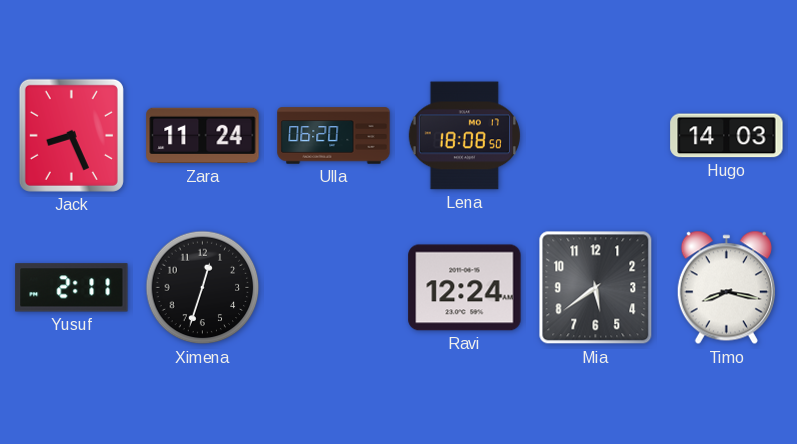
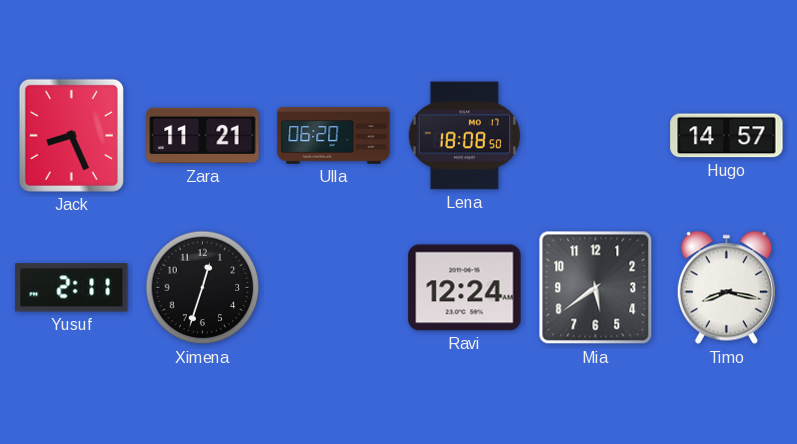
Zara: 11:24 -> 11:21
Hugo: 14:03 -> 14:57
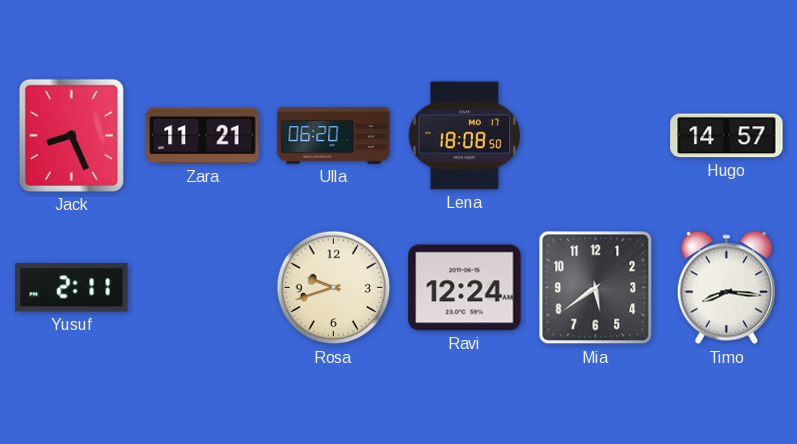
Ximena: 12:33 -> none
Rosa: none -> 9:42
Timo: 8:17 -> 8:16
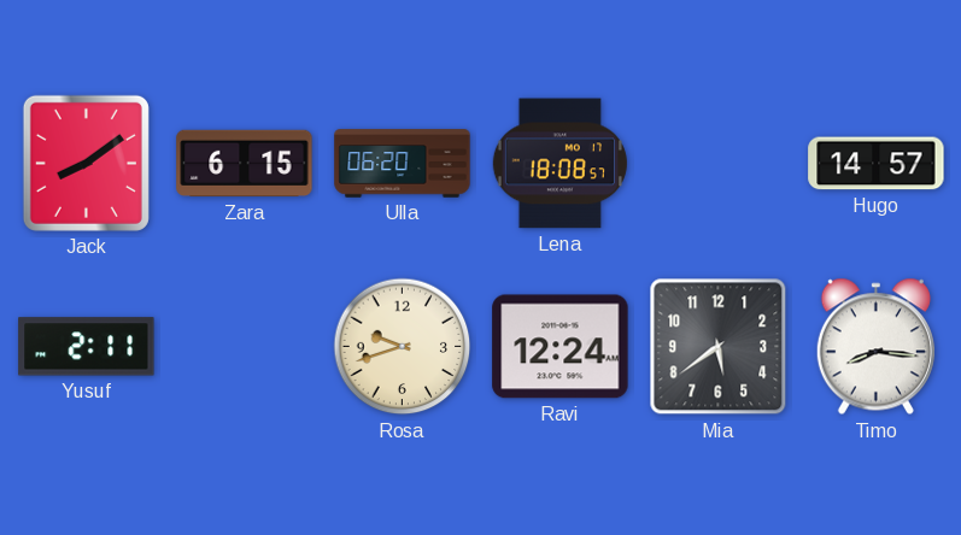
Jack: 8:26 -> 8:09
Zara: 11:21 -> 6:15
Lena: 18:08:50 -> 18:08:57
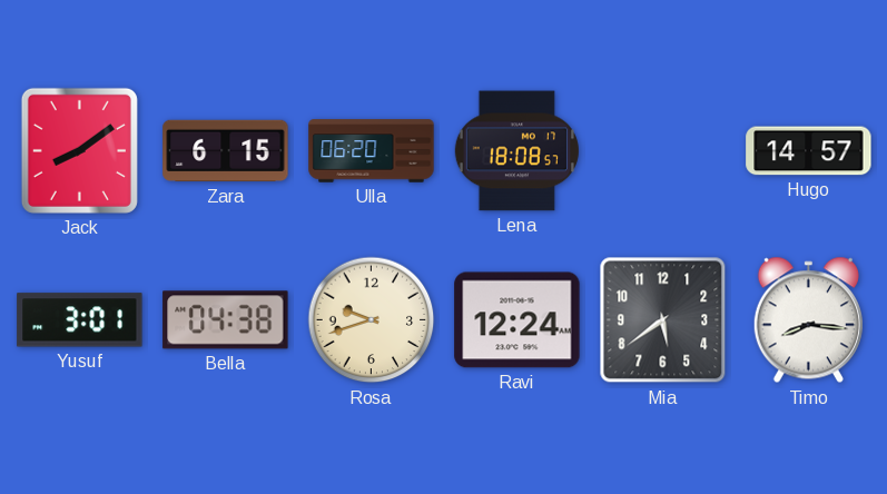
Yusuf: 2:11 -> 3:01
Bella: none -> 04:38
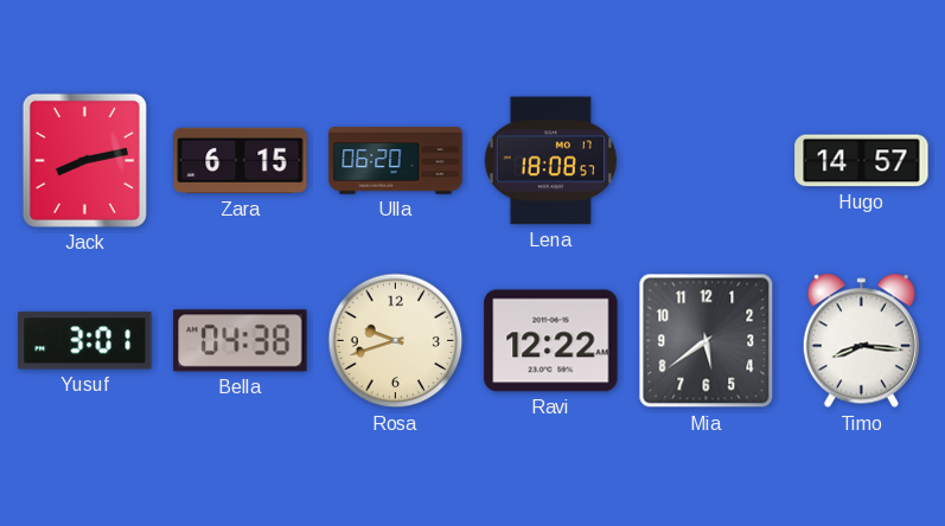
Jack: 8:09 -> 8:13
Ravi: 12:24 -> 12:22
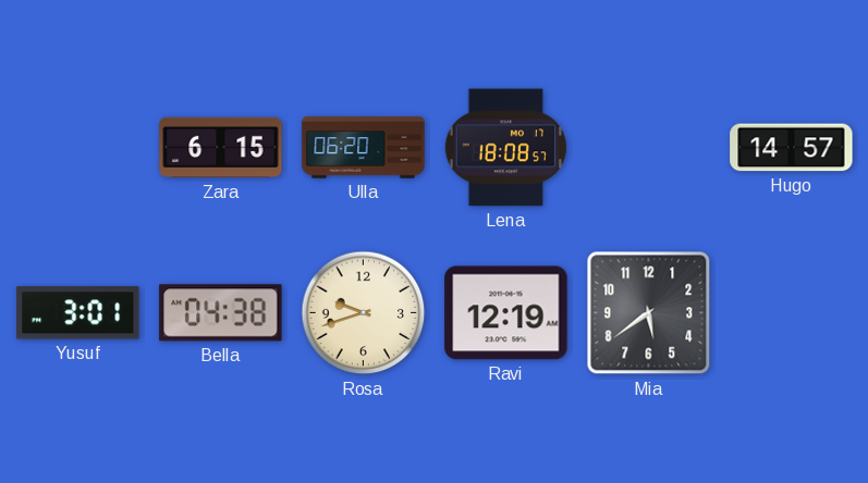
Jack: 8:13 -> none
Ravi: 12:22 -> 12:19
Timo: 8:16 -> none
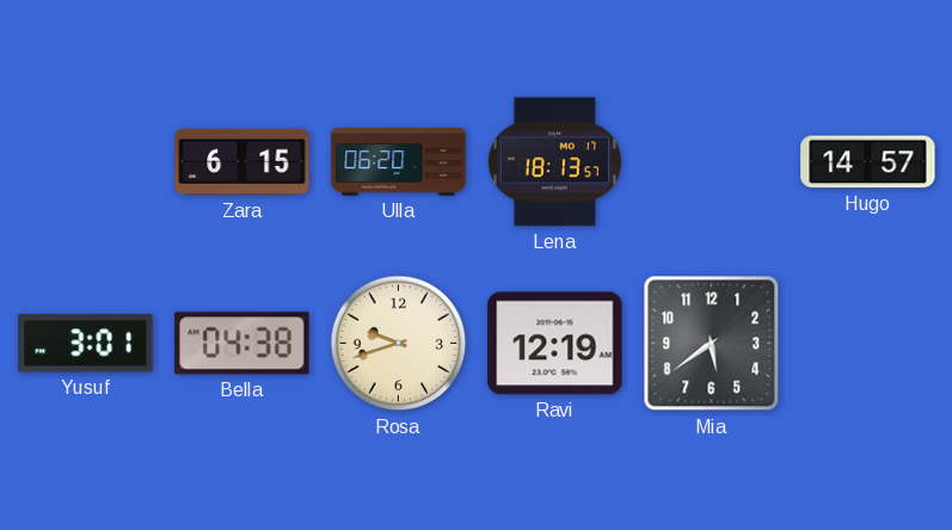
Lena: 18:08 -> 18:13
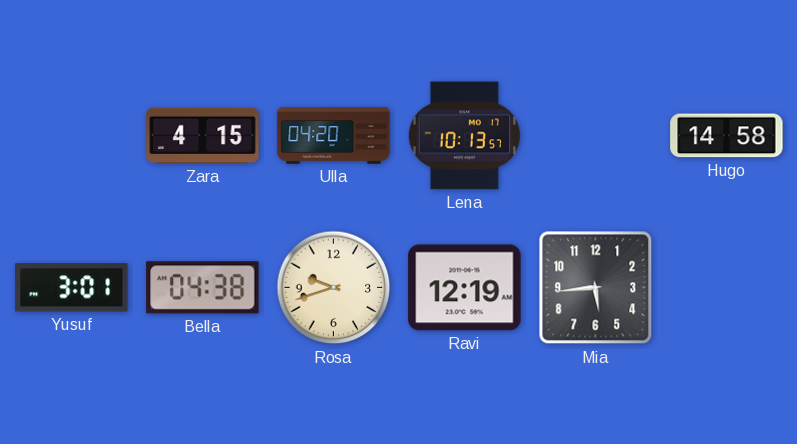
Zara: 6:15 -> 4:15
Ulla: 06:20 -> 04:20
Lena: 18:13 -> 10:13
Hugo: 14:57 -> 14:58
Mia: 5:39 -> 5:44
